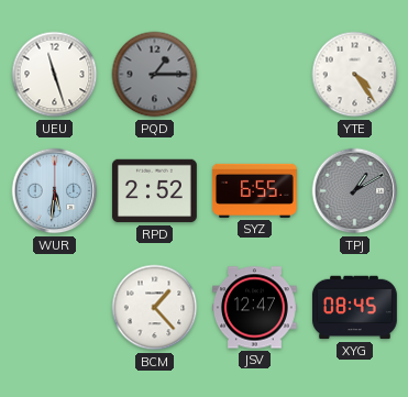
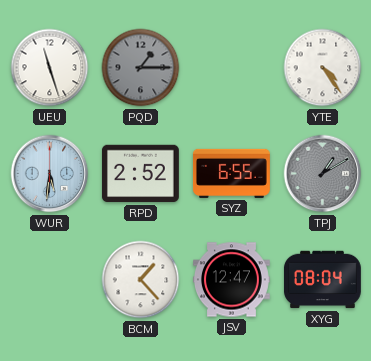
XYG: 08:45 -> 08:04
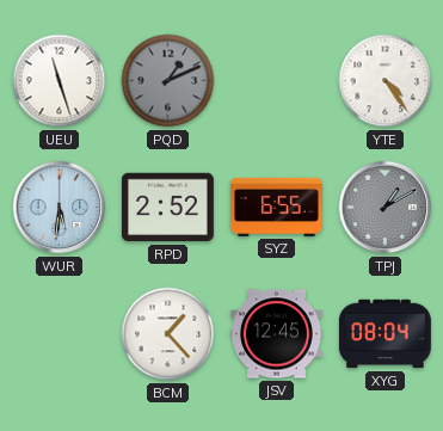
PQD: 1:15 -> 1:11
JSV: 12:47 -> 12:45
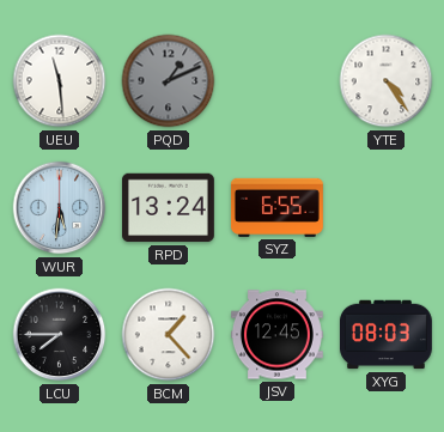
UEU: 11:27 -> 11:29
RPD: 2:52 -> 13:24
TPJ: 1:10 -> none
LCU: none -> 7:45
XYG: 08:04 -> 08:03
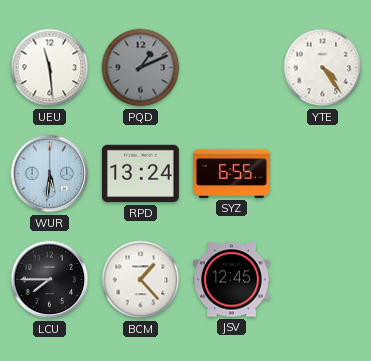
XYG: 08:03 -> none
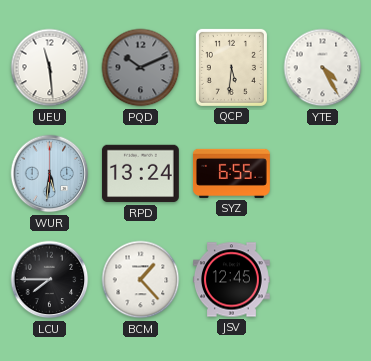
PQD: 1:11 -> 10:11
QCP: none -> 5:31
YTE: 4:24 -> 4:25
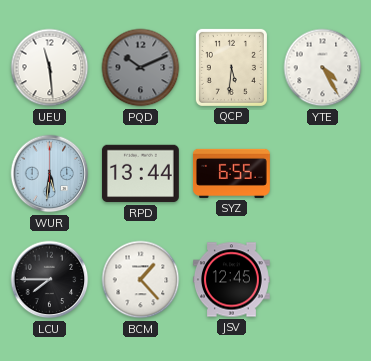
RPD: 13:24 -> 13:44
